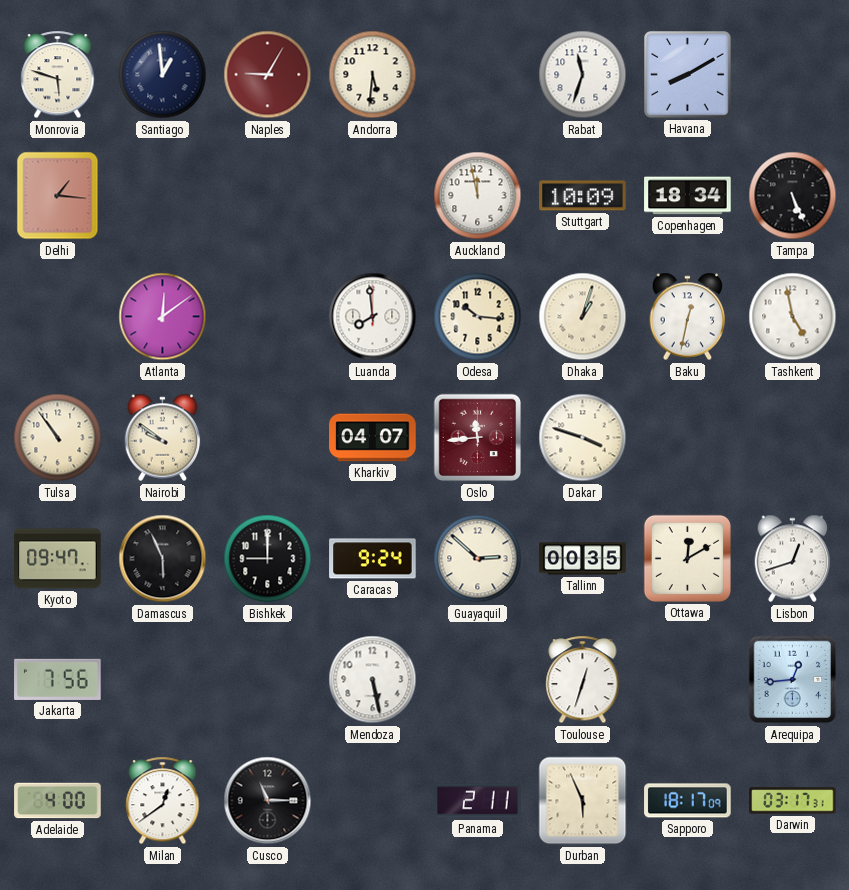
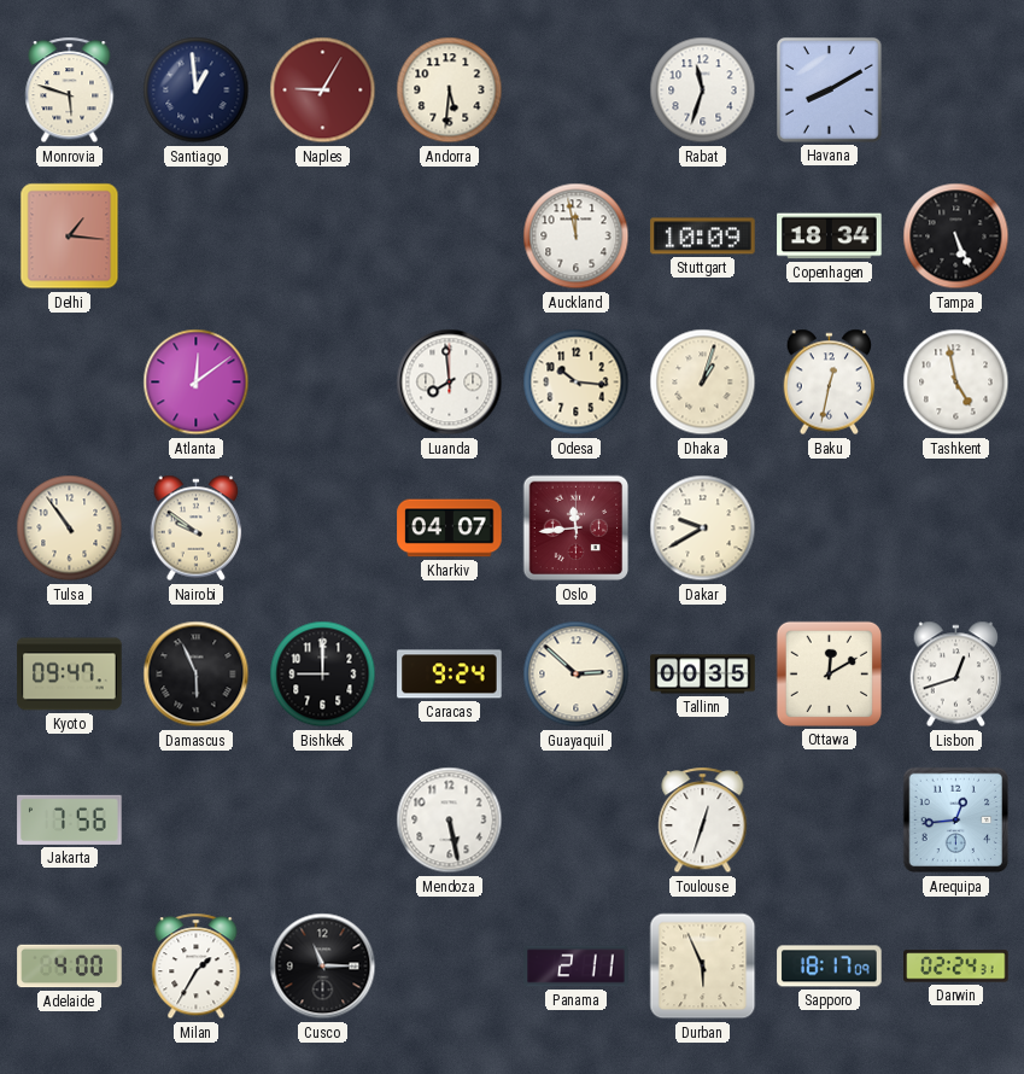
Dakar: 3:48 -> 9:40
Milan: 12:39 -> 1:35
Darwin: 03:17 -> 02:24
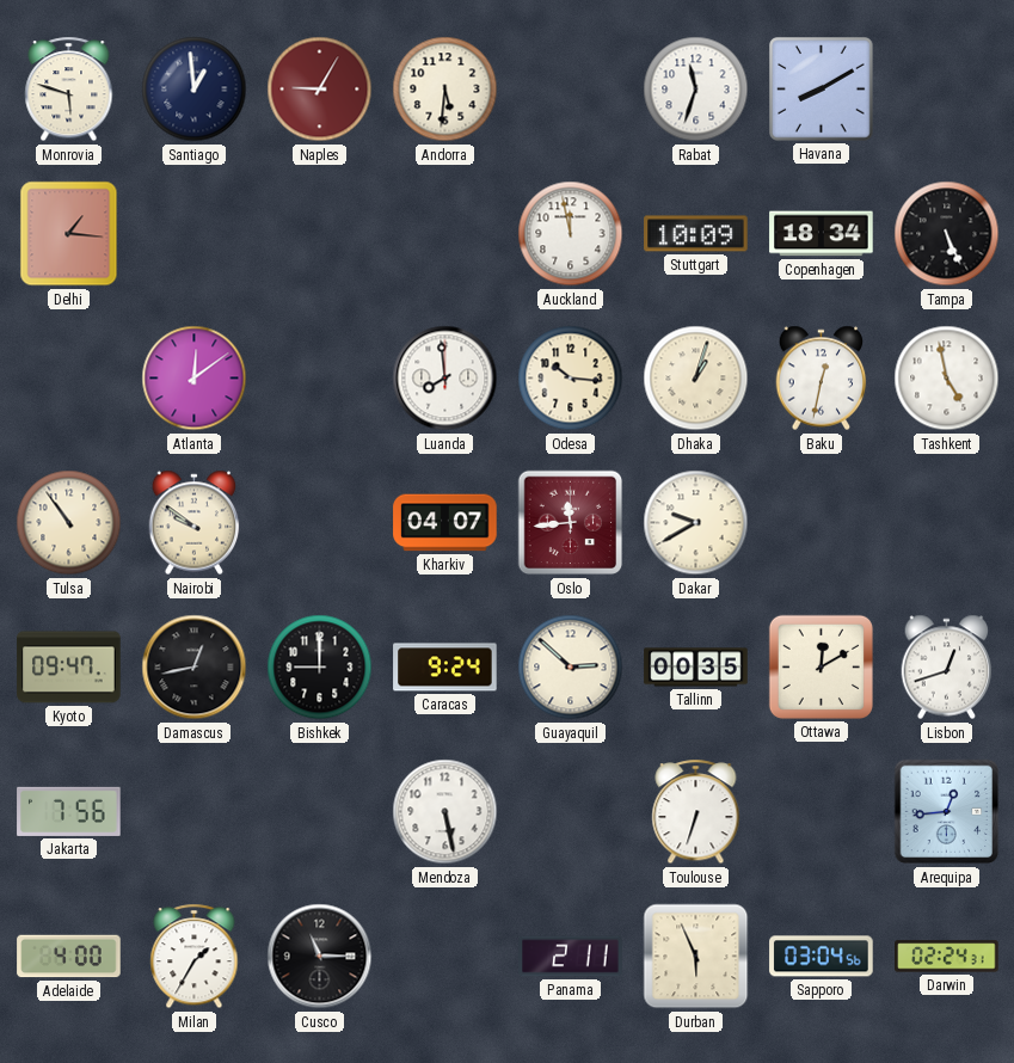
Damascus: 5:56 -> 12:43
Toulouse: 12:33 -> 6:33
Sapporo: 18:17 -> 03:04
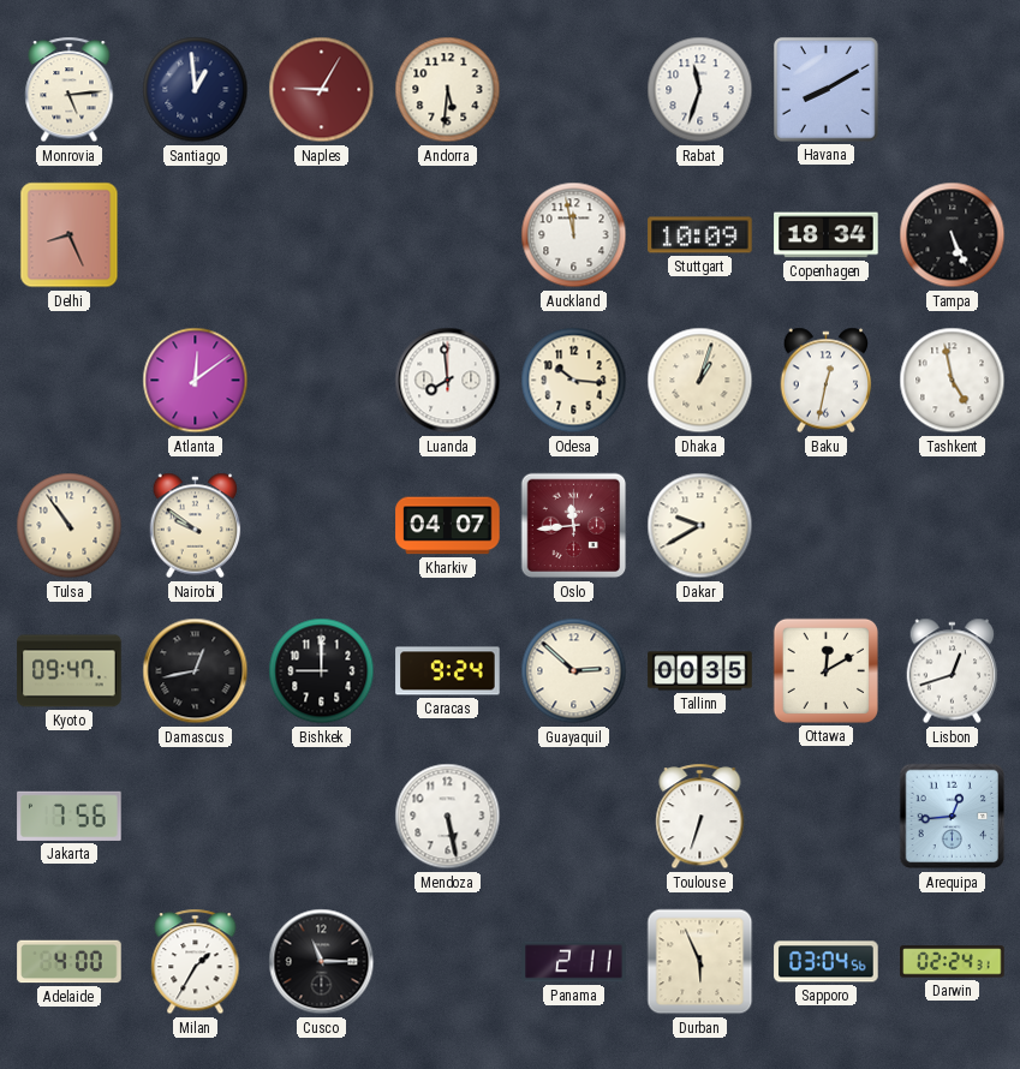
Monrovia: 5:48 -> 5:14
Delhi: 1:16 -> 8:26
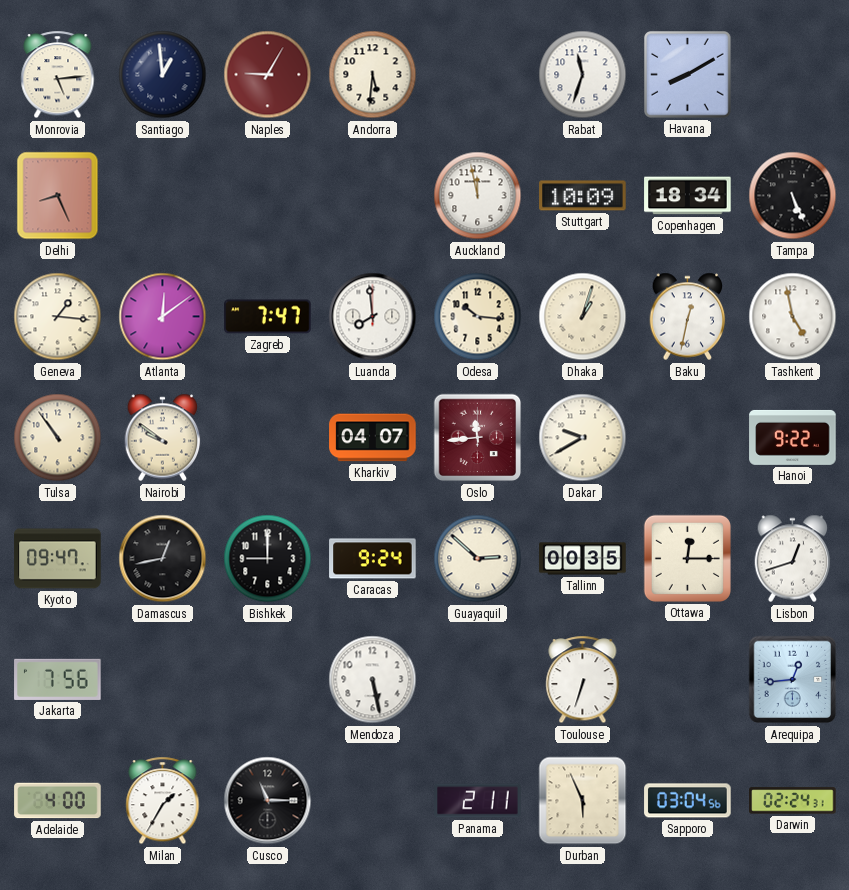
Geneva: none -> 1:16
Zagreb: none -> 7:47
Hanoi: none -> 9:22
Ottawa: 12:10 -> 12:15
